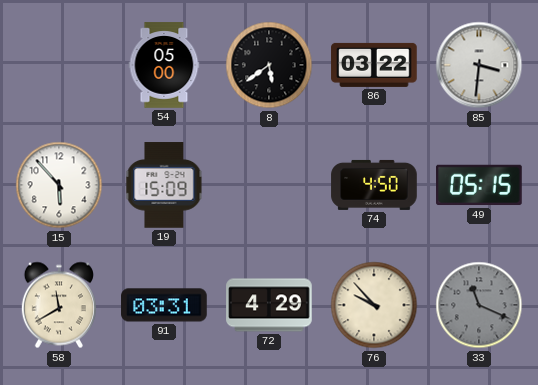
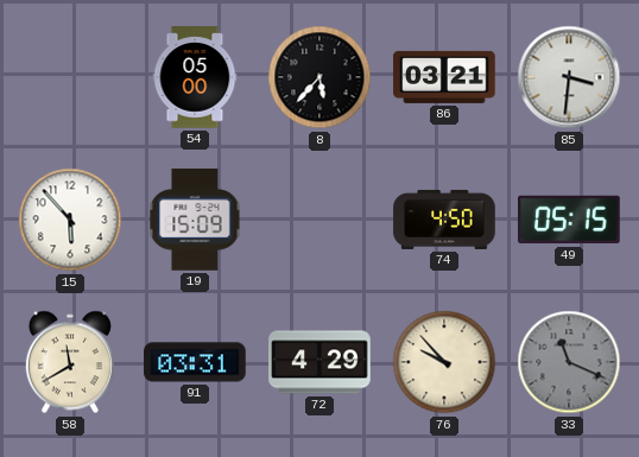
8: 5:39 -> 5:37
86: 03:22 -> 03:21
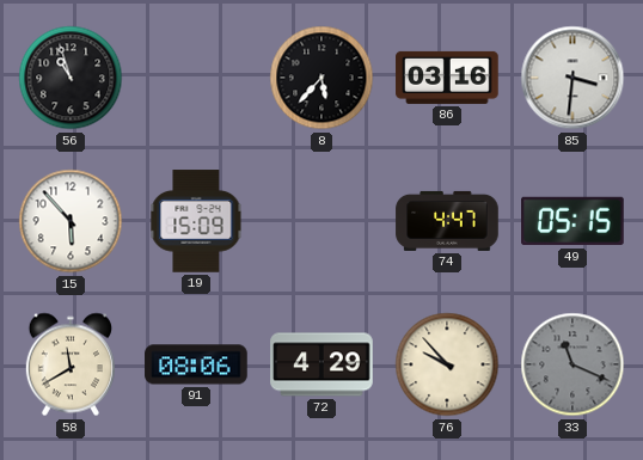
56: none -> 10:57
54: 05:00 -> none
86: 03:21 -> 03:16
74: 4:50 -> 4:47
91: 03:31 -> 08:06
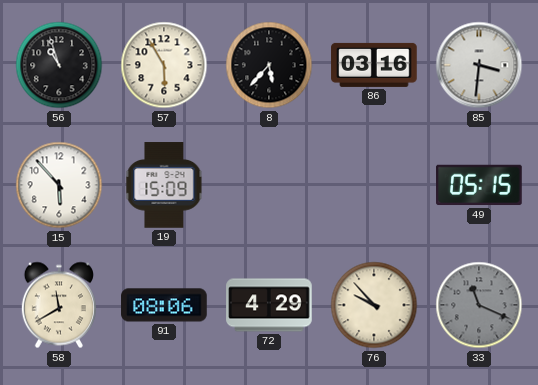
57: none -> 5:55
74: 4:47 -> none
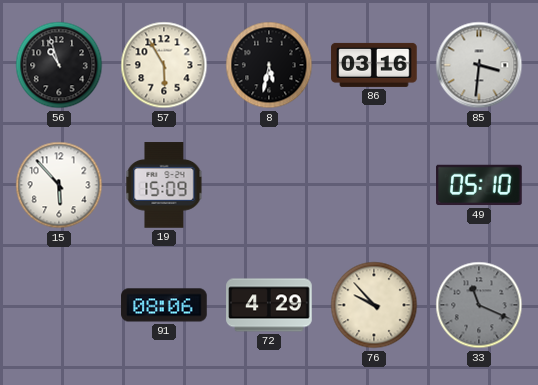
8: 5:37 -> 5:32
49: 05:15 -> 05:10
58: 11:40 -> none
